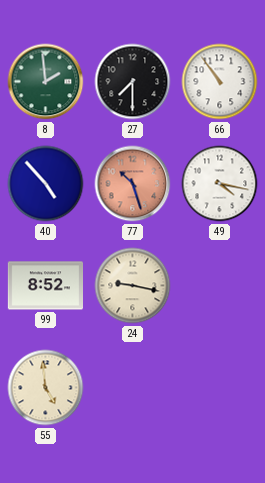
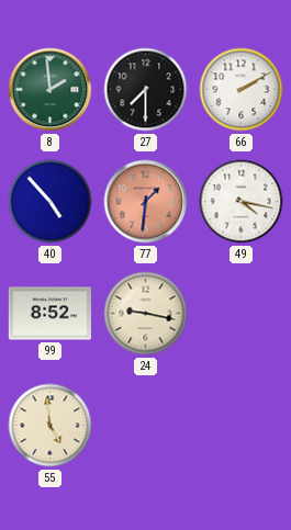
66: 10:54 -> 2:10
77: 10:27 -> 1:31
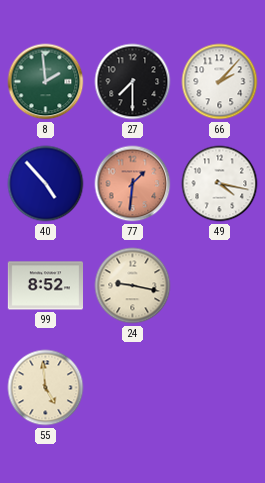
66: 2:10 -> 2:07
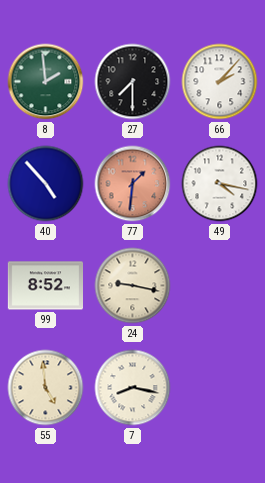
7: none -> 8:17
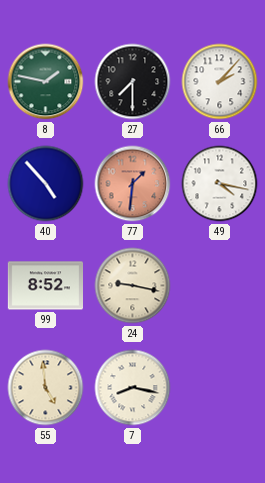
8: 1:59 -> 1:47
